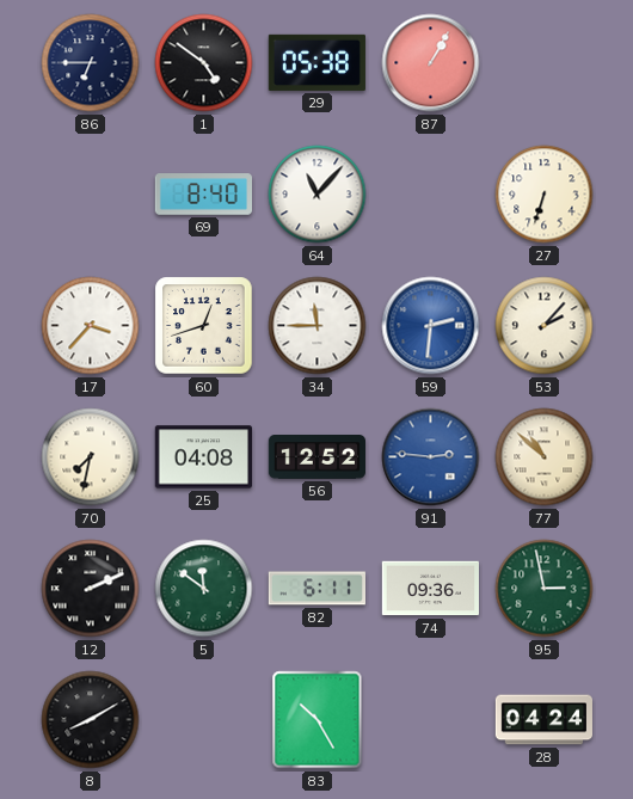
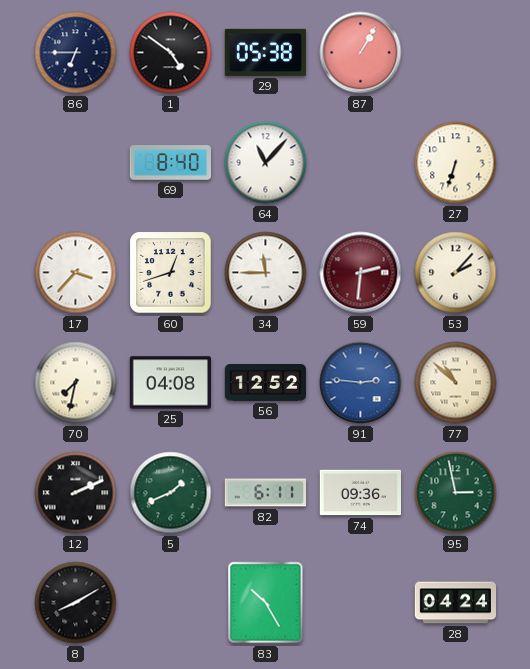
59 dial: blue -> burgundy
5: 11:51 -> 1:41
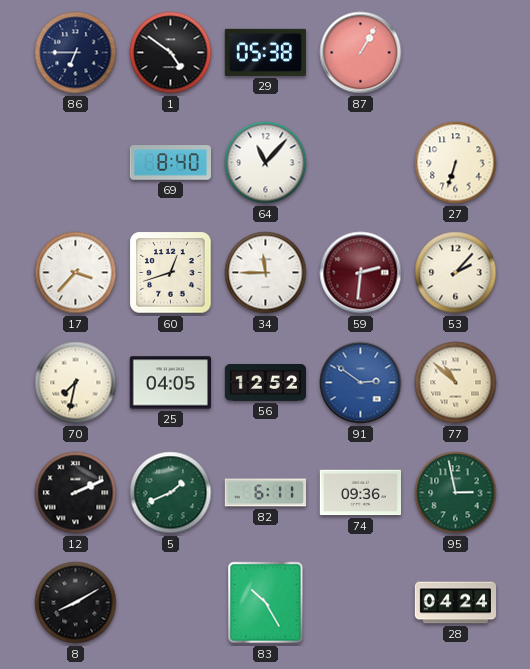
25: 04:08 -> 04:05
91: 2:46 -> 2:51
